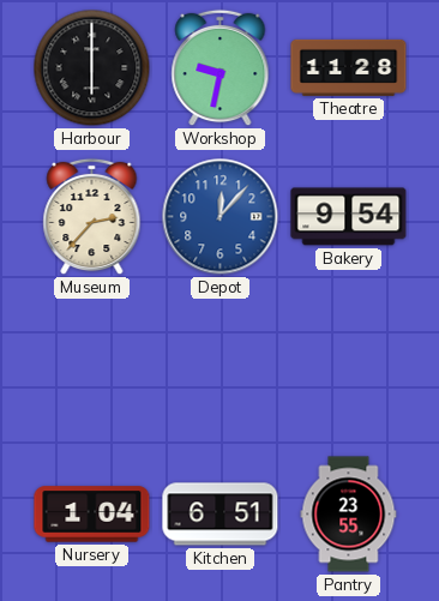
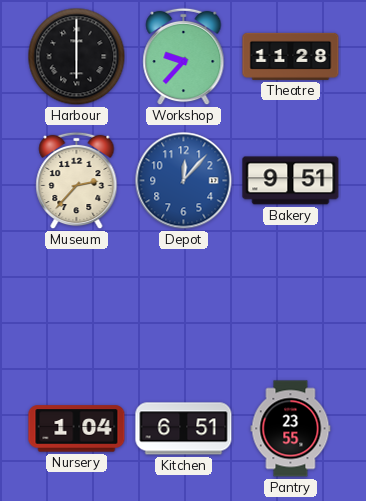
Workshop: 9:32 -> 9:37
Bakery: 9:54 -> 9:51
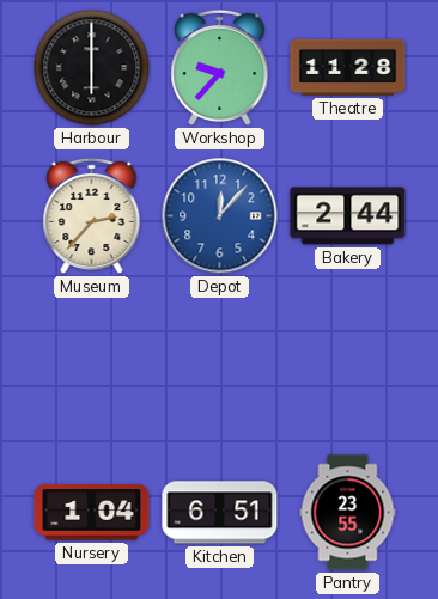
Bakery: 9:51 -> 2:44
